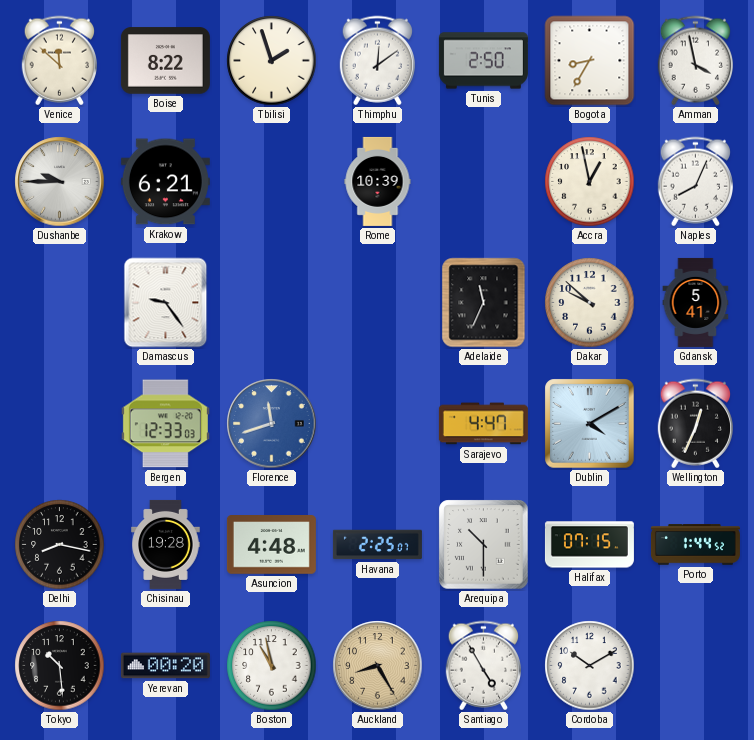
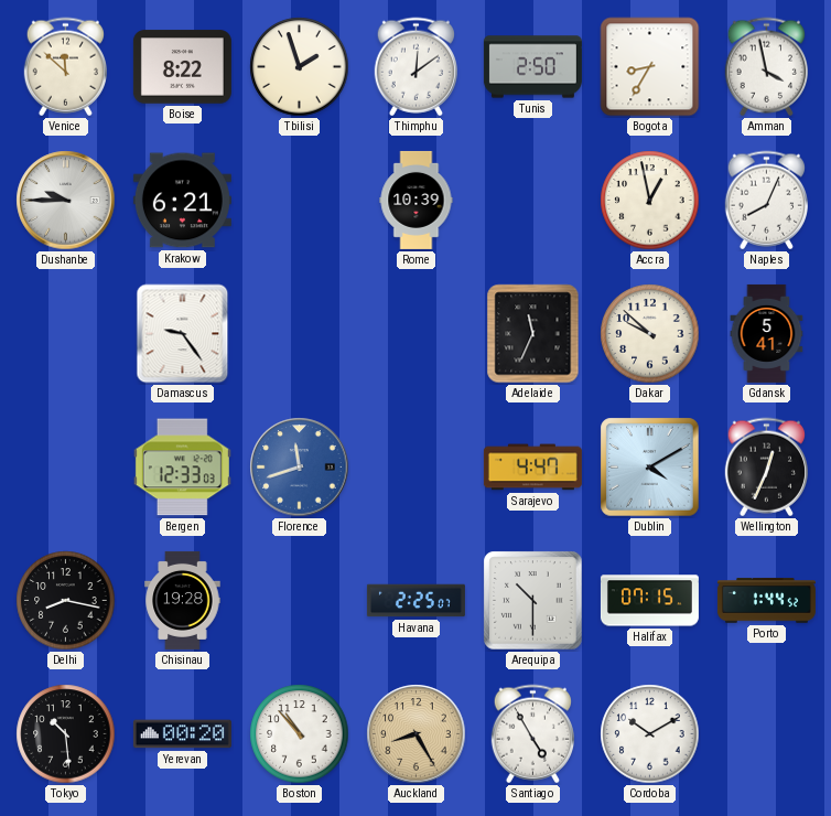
Asuncion: 4:48 -> none
Boston: 10:58 -> 10:53
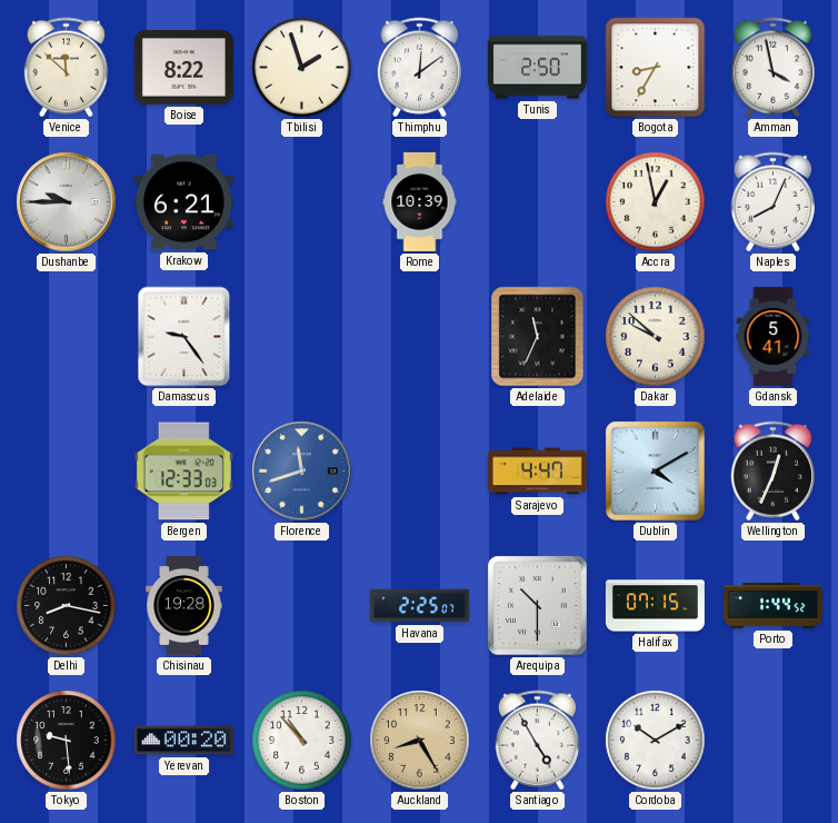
Tokyo: 10:29 -> 9:29
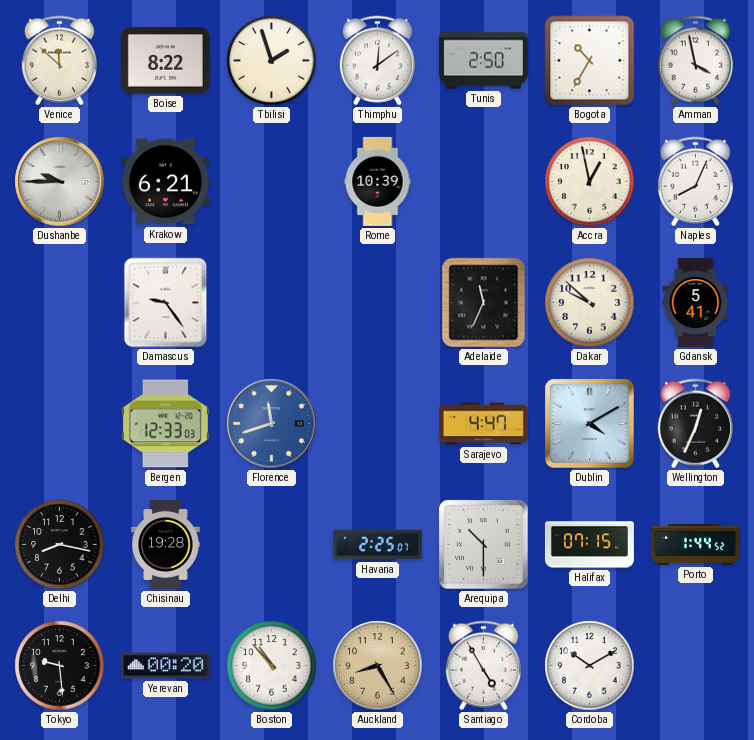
Bogota: 8:35 -> 10:35
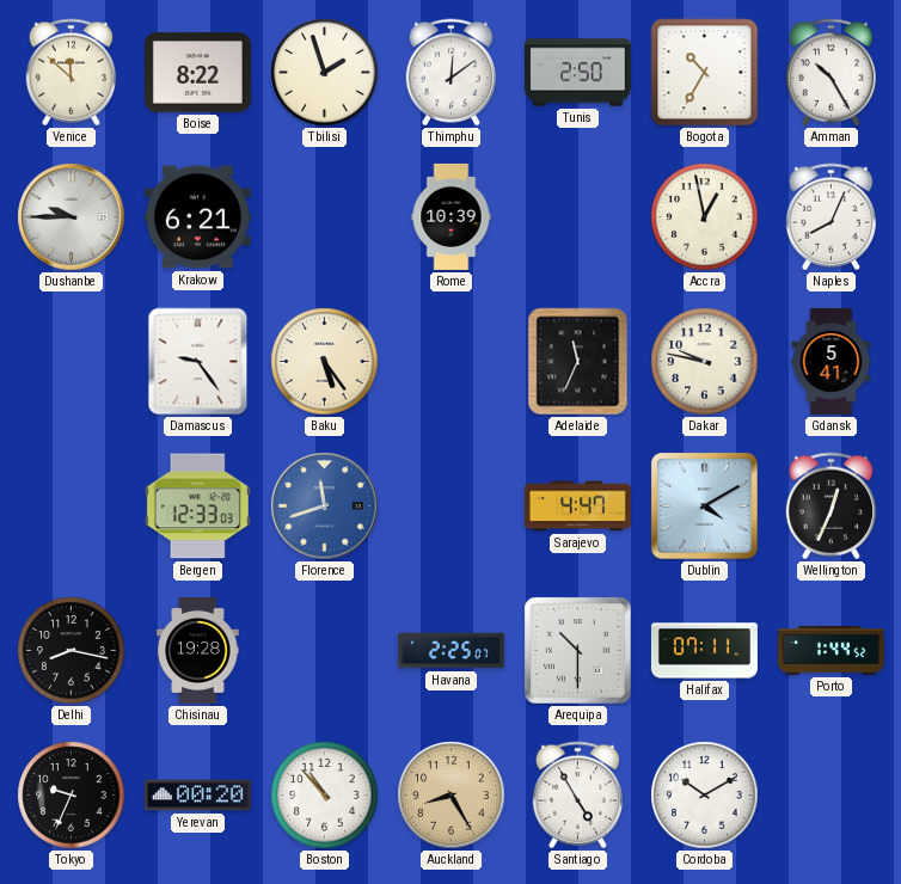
Amman: 3:58 -> 10:25
Baku: none -> 5:24
Dakar: 9:52 -> 9:47
Halifax: 07:15 -> 07:11
Tokyo: 9:29 -> 9:34
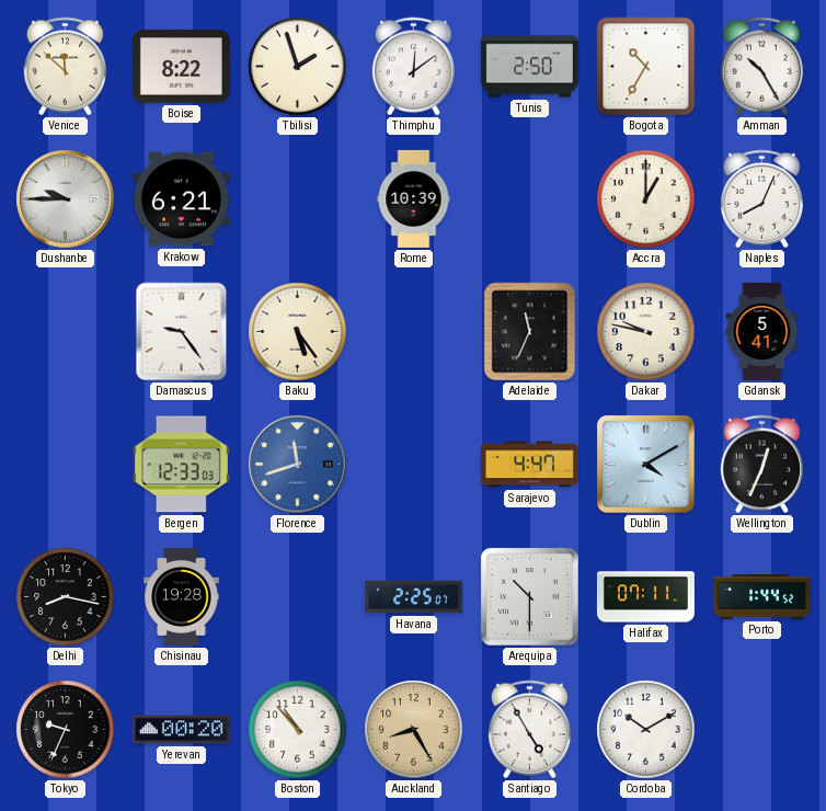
Accra: 12:58 -> 1:00
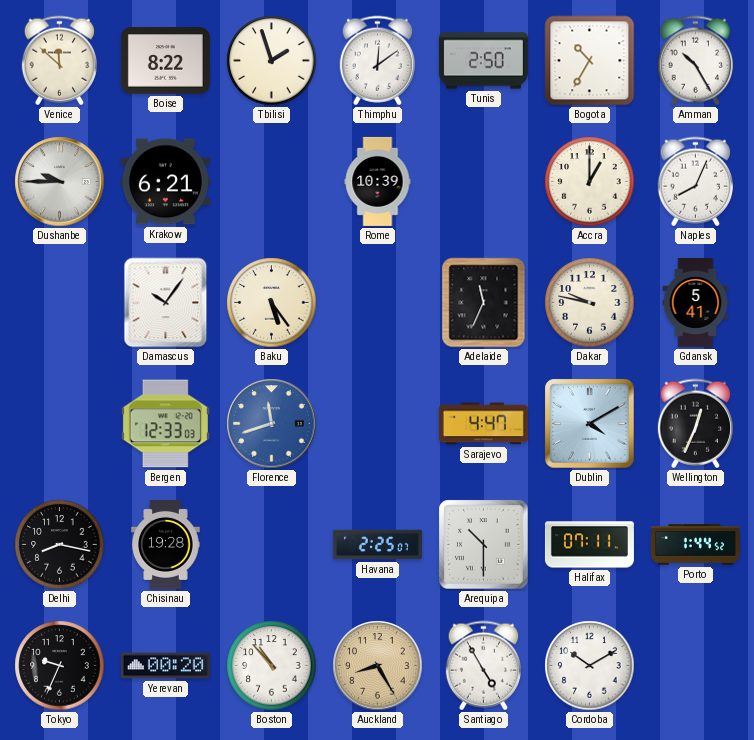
Damascus: 9:24 -> 10:06
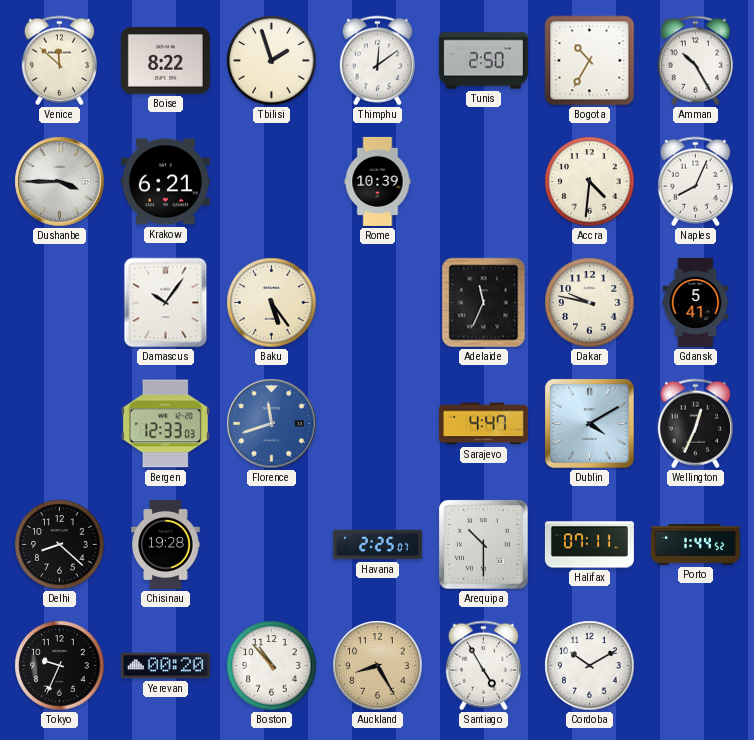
Dushanbe: 9:45 -> 3:45
Accra: 1:00 -> 4:31
Delhi: 8:17 -> 8:22
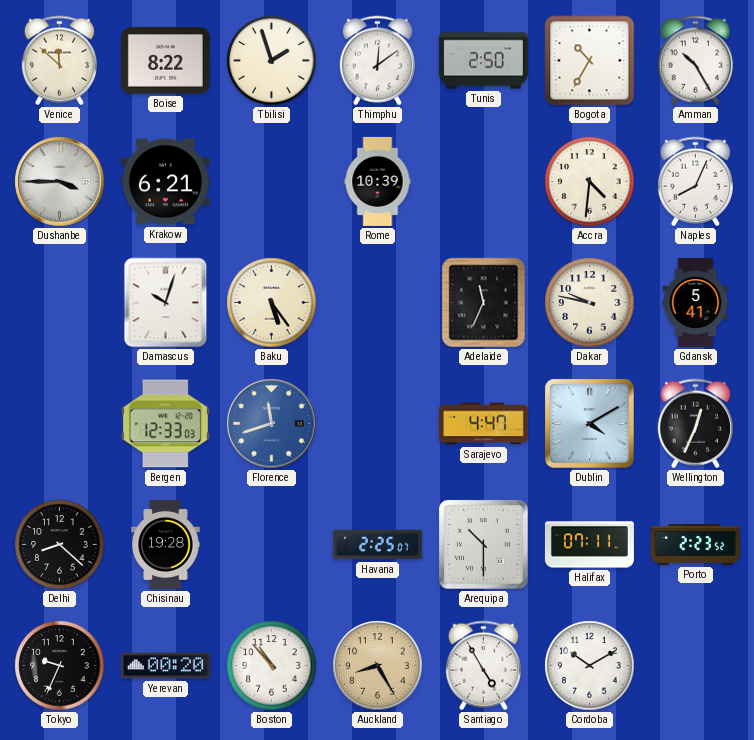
Damascus: 10:06 -> 10:03
Porto: 1:44 -> 2:23
